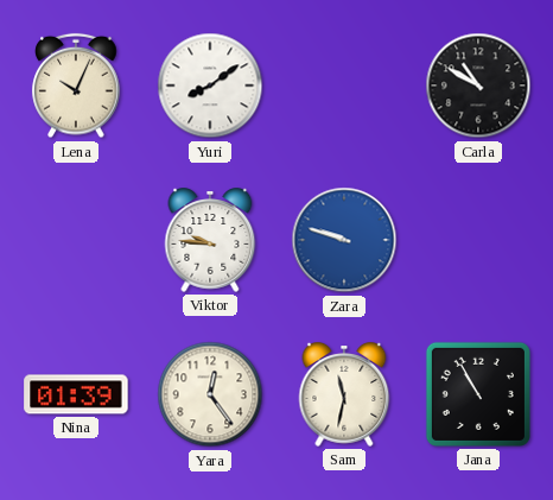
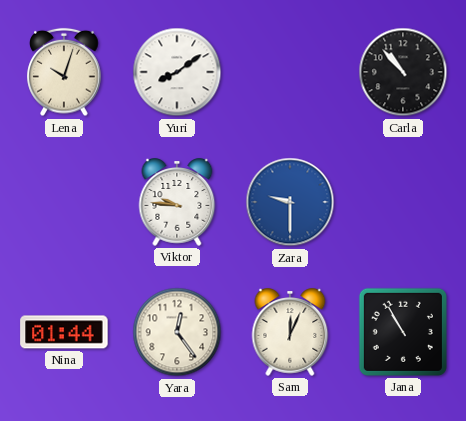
Lena: 10:04 -> 10:03
Carla: 10:50 -> 10:53
Zara: 9:48 -> 9:30
Nina: 01:39 -> 01:44
Sam: 11:32 -> 12:04
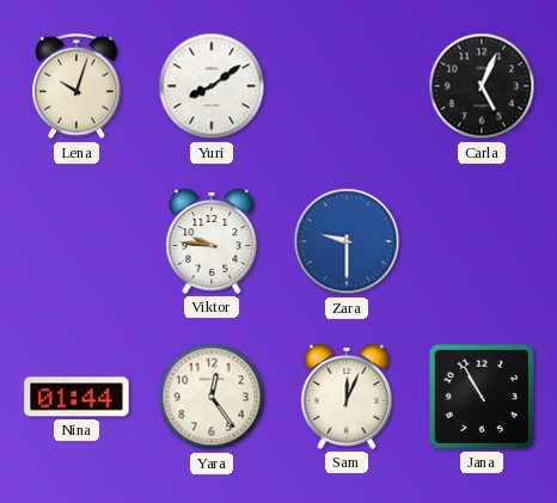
Carla: 10:53 -> 5:04
